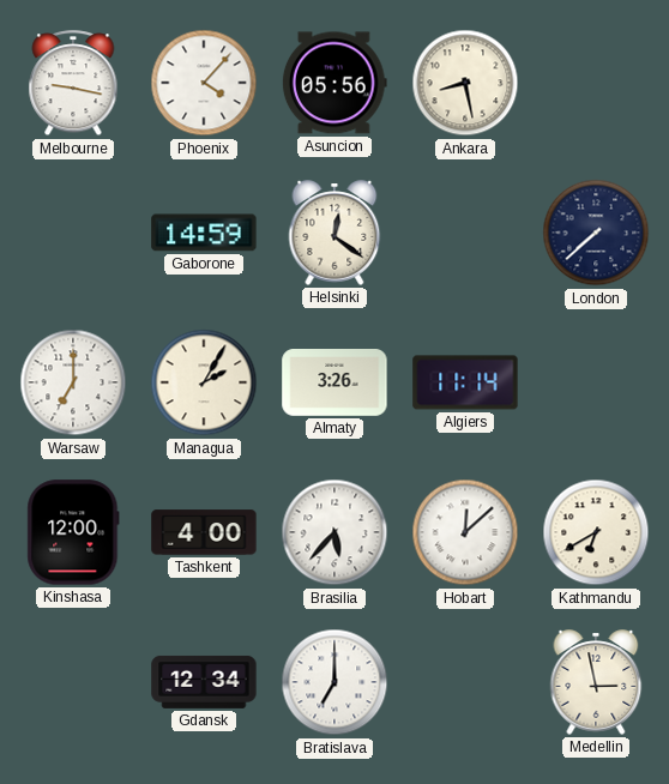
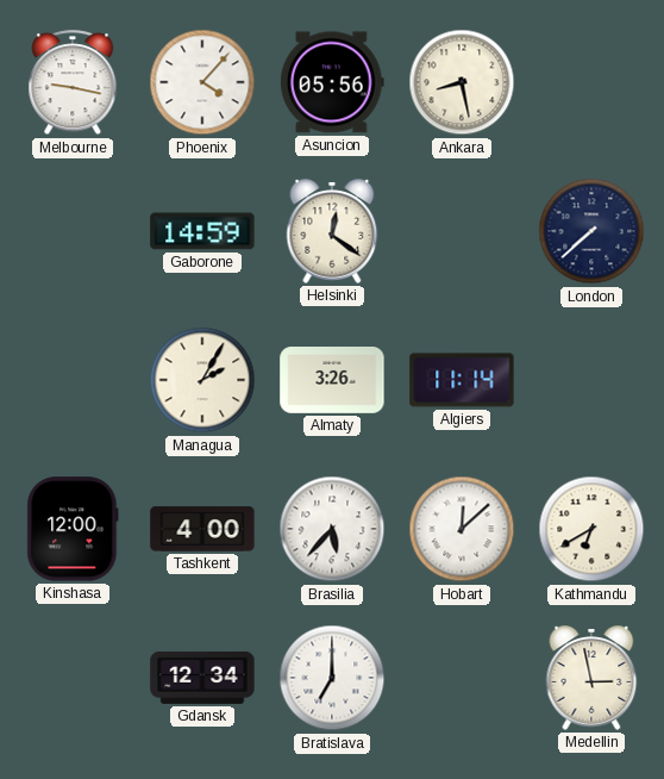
Warsaw: 7:00 -> none
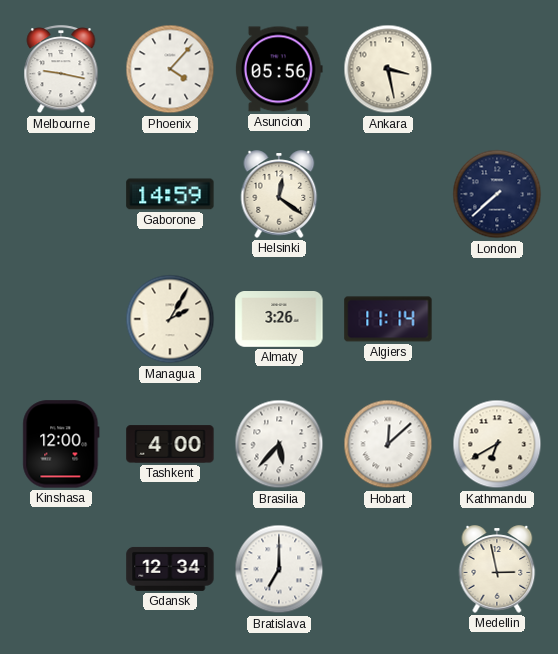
Ankara: 8:28 -> 3:28
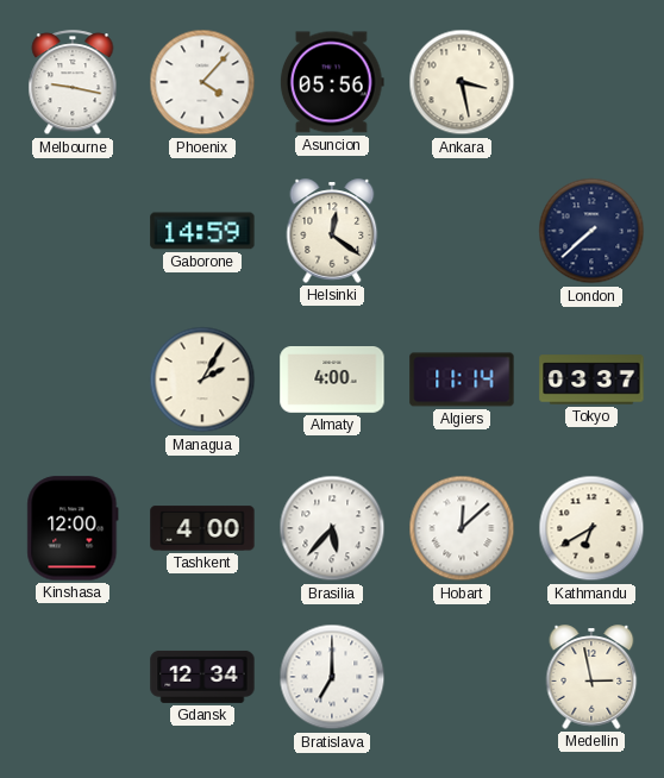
Almaty: 3:26 -> 4:00
Tokyo: none -> 03:37
